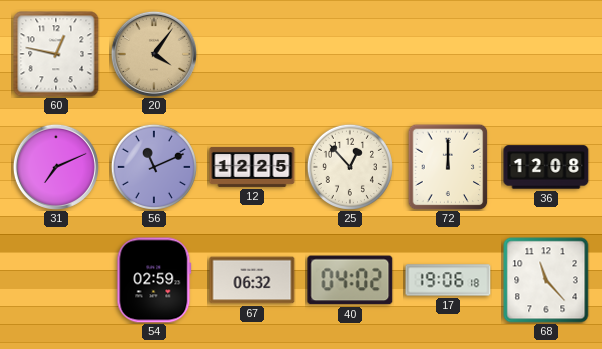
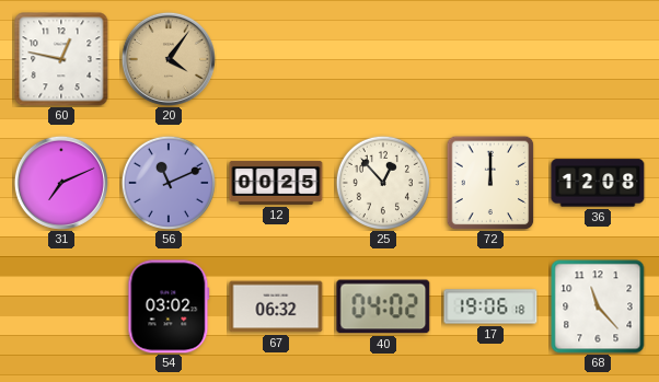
12: 12:25 -> 00:25
54: 02:59 -> 03:02
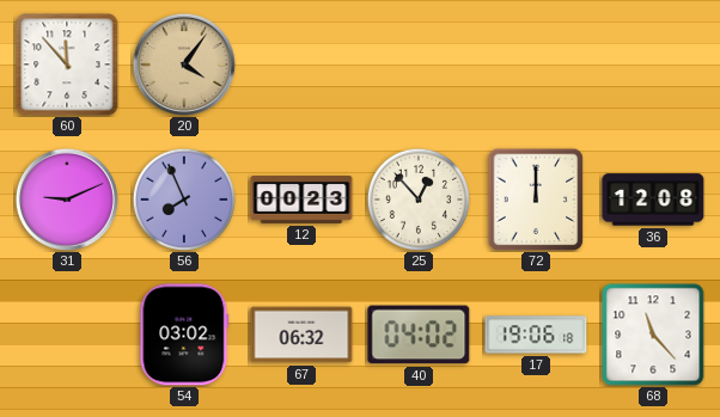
60: 12:47 -> 11:53
31: 7:11 -> 9:11
56: 11:11 -> 7:56
12: 00:25 -> 00:23
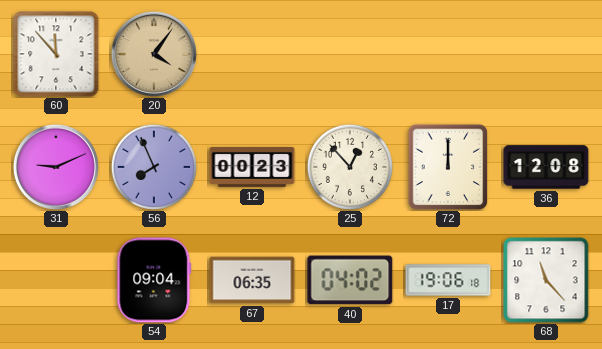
54: 03:02 -> 09:04
67: 06:32 -> 06:35
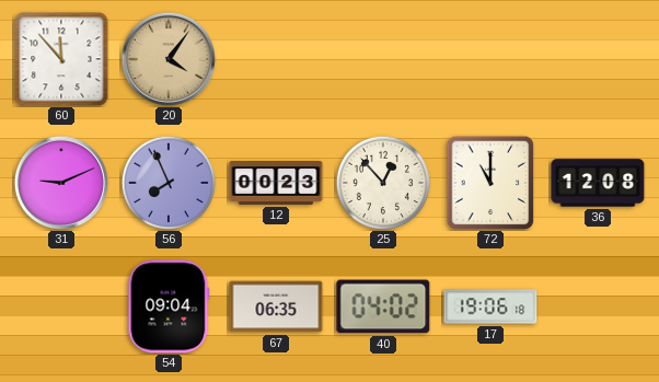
72: 12:00 -> 11:00
68: 11:23 -> none
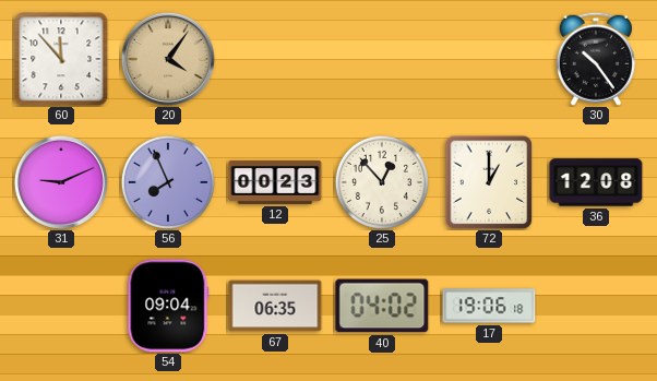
30: none -> 10:24
72: 11:00 -> 1:00
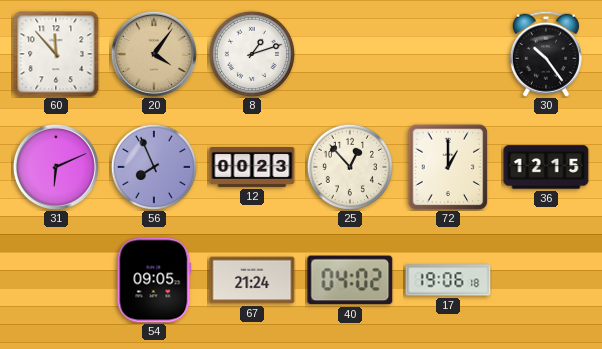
8: none -> 1:12
31: 9:11 -> 6:11
36: 12:08 -> 12:15
54: 09:04 -> 09:05
67: 06:35 -> 21:24
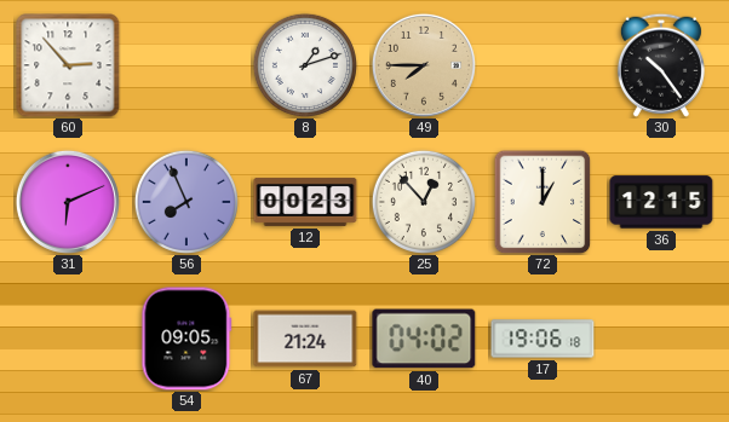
60: 11:53 -> 2:53
20: 4:06 -> none
49: none -> 7:45
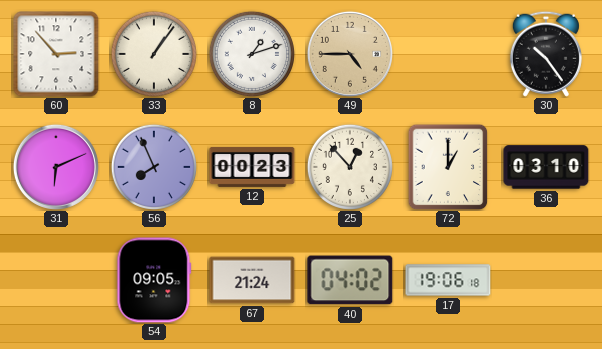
33: none -> 1:06
49: 7:45 -> 4:45
36: 12:15 -> 03:10
